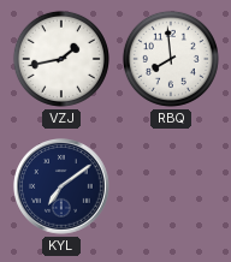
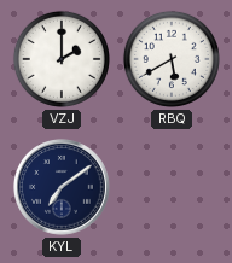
VZJ: 1:43 -> 2:00
RBQ: 7:59 -> 5:40
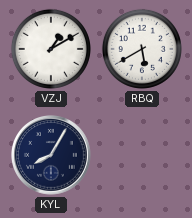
VZJ: 2:00 -> 1:10
KYL: 7:09 -> 8:05
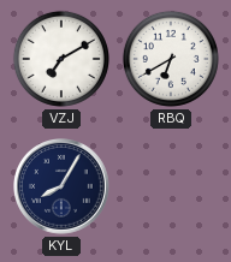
VZJ: 1:10 -> 7:10
RBQ: 5:40 -> 6:40
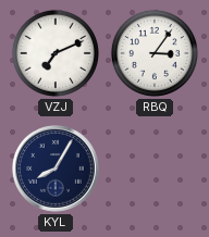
VZJ: 7:10 -> 7:11
RBQ: 6:40 -> 3:06
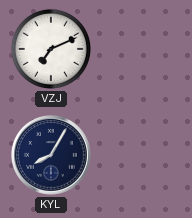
RBQ: 3:06 -> none
